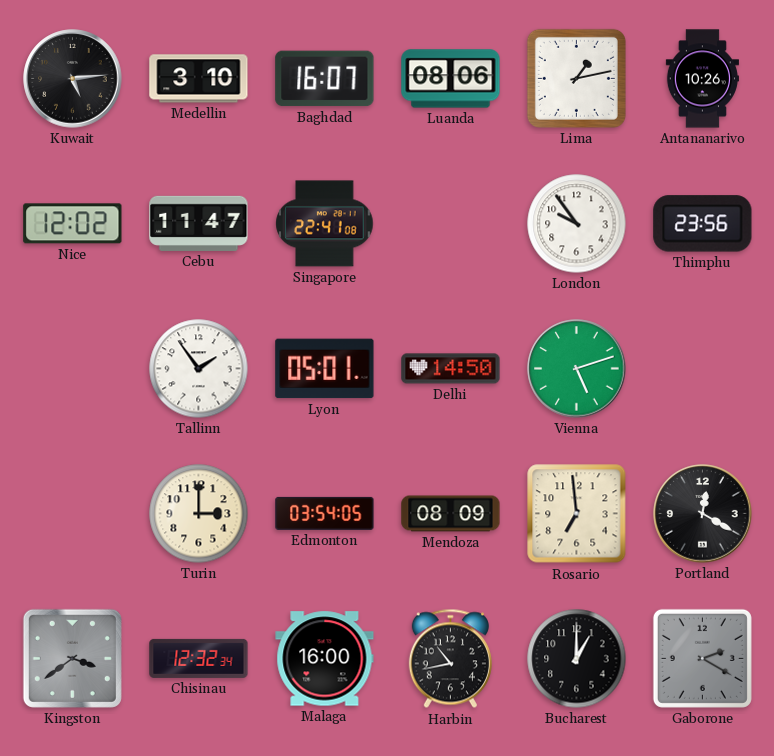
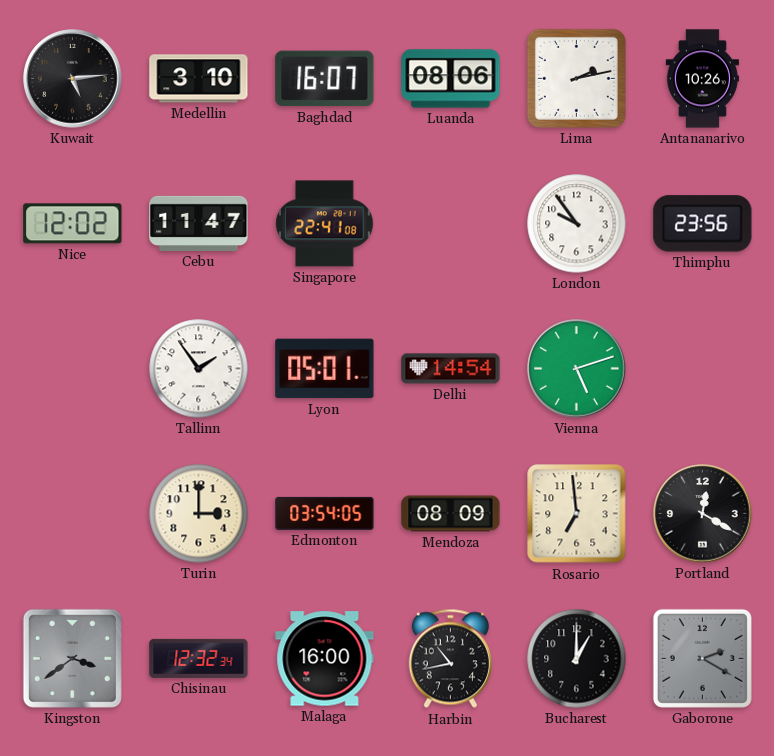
Lima: 1:13 -> 2:13
Delhi: 14:50 -> 14:54
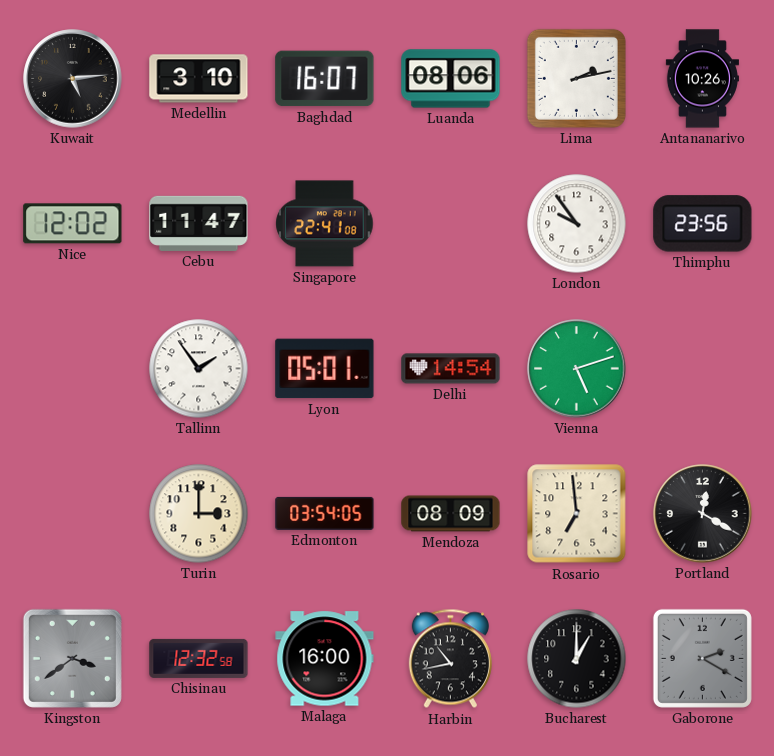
Chisinau: 12:32:34 -> 12:32:58
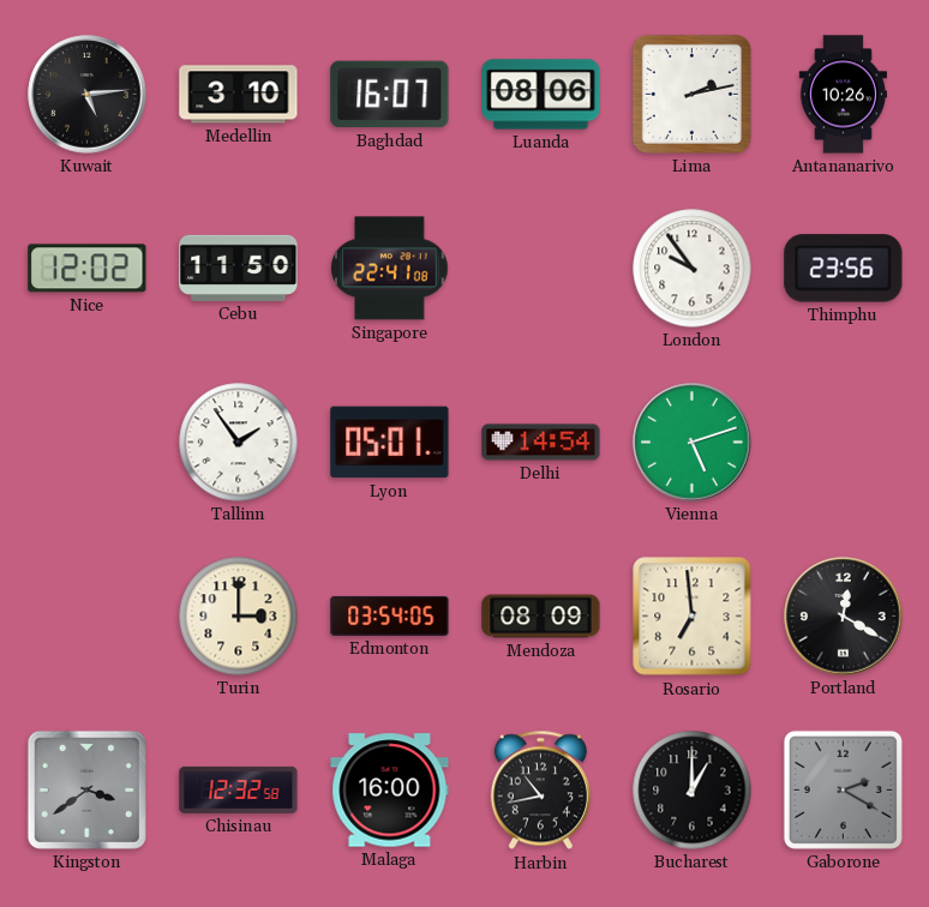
Cebu: 11:47 -> 11:50
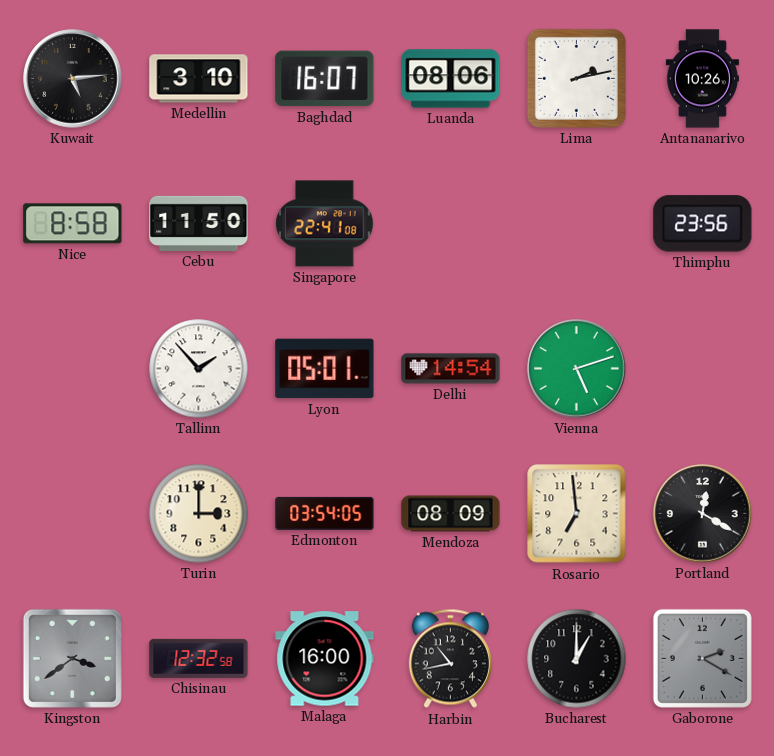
Nice: 12:02 -> 8:58
London: 9:54 -> none
Tallinn: 1:54 -> 1:53
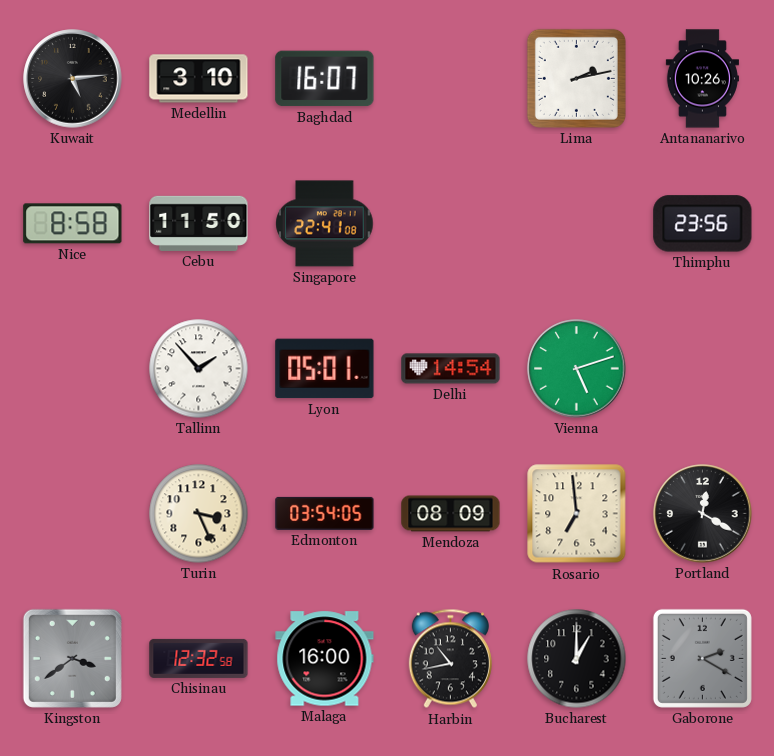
Luanda: 08:06 -> none
Turin: 3:00 -> 3:26
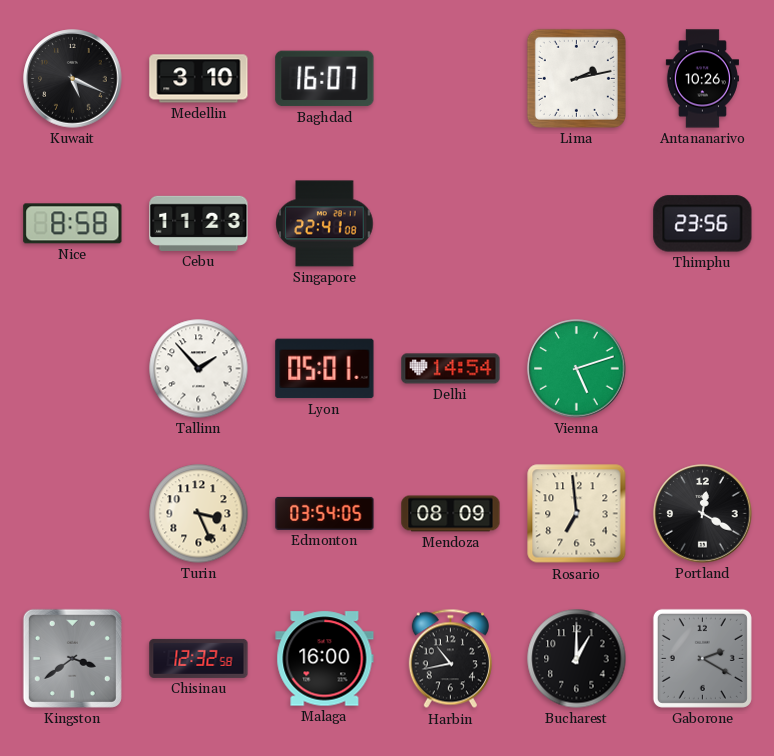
Kuwait: 5:14 -> 5:19
Cebu: 11:50 -> 11:23
